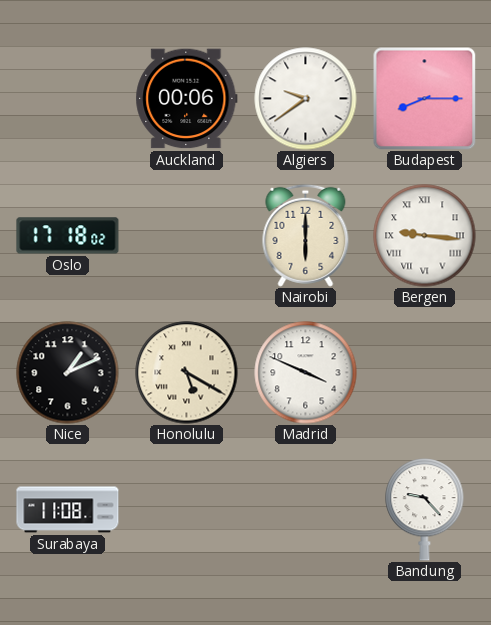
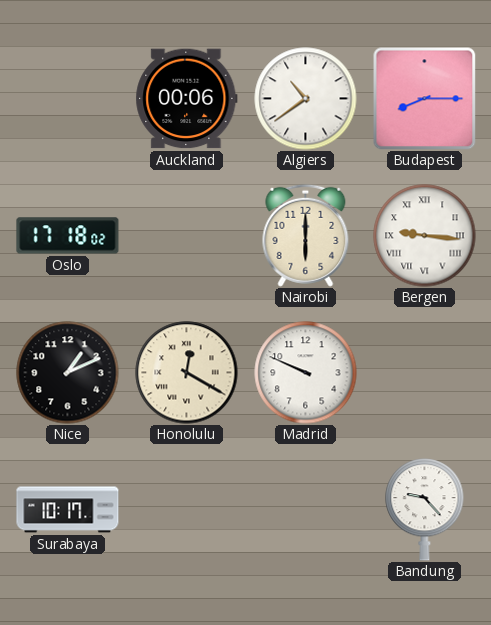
Algiers: 9:39 -> 10:39
Honolulu: 5:20 -> 12:20
Madrid: 3:49 -> 9:49
Surabaya: 11:08 -> 10:17
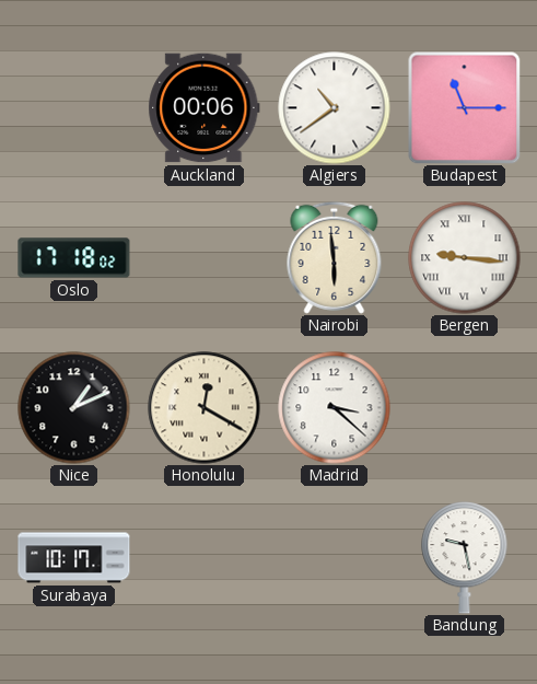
Budapest: 8:15 -> 11:15
Nairobi: 6:00 -> 5:59
Madrid: 9:49 -> 3:22
Bandung: 9:23 -> 9:28
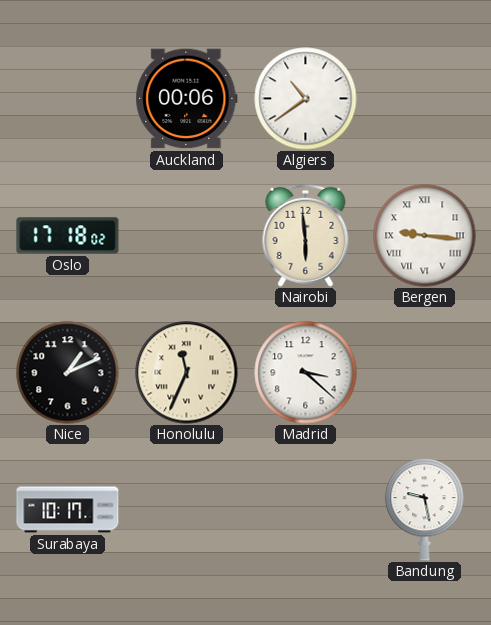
Budapest: 11:15 -> none
Honolulu: 12:20 -> 11:34
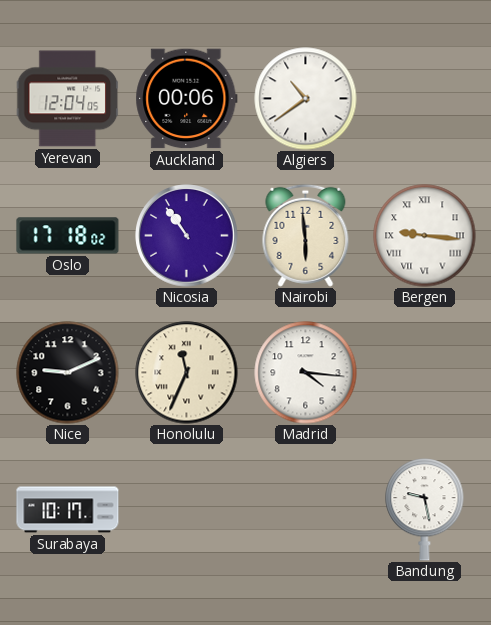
Yerevan: none -> 12:04
Nicosia: none -> 10:54
Nice: 1:11 -> 9:11
Madrid: 3:22 -> 4:16
